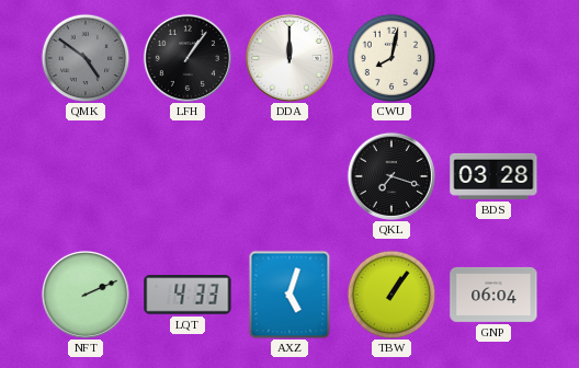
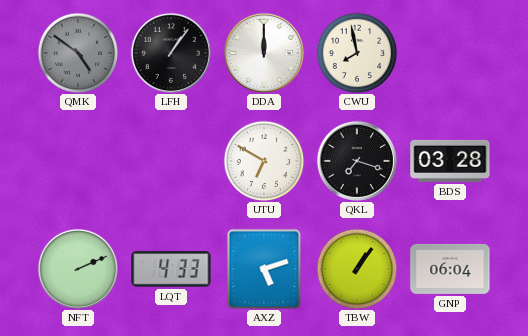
CWU: 8:02 -> 7:58
UTU: none -> 6:50
AXZ: 5:03 -> 5:12
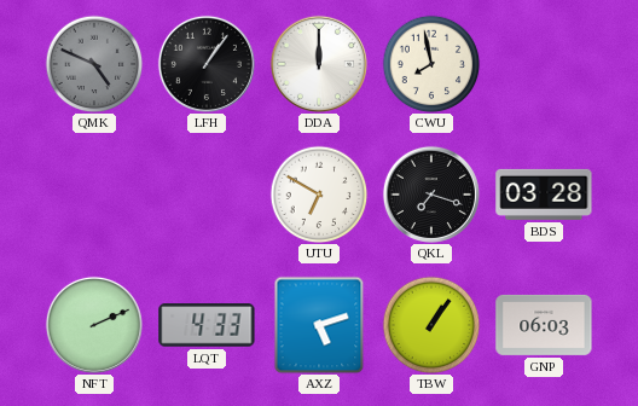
QMK: 4:51 -> 4:49
GNP: 06:04 -> 06:03
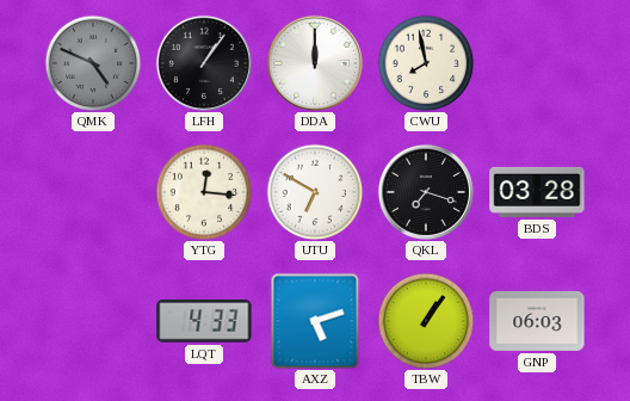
YTG: none -> 12:16
NFT: 2:11 -> none
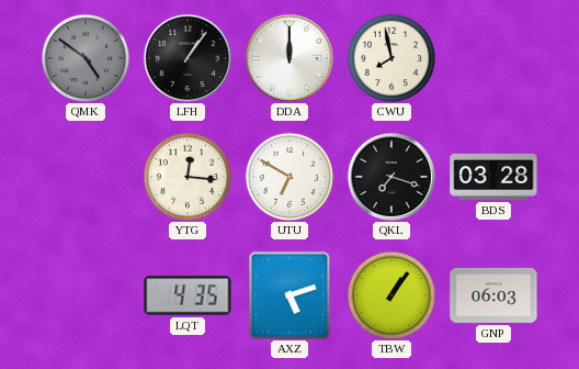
QMK: 4:49 -> 4:51
LQT: 4:33 -> 4:35
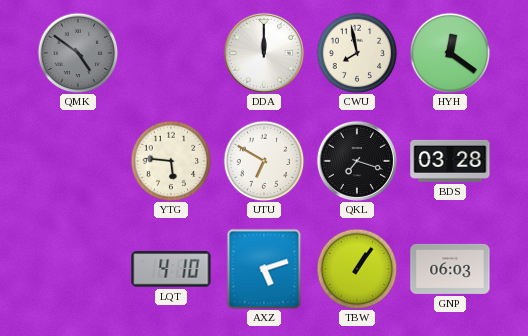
LFH: 1:06 -> none
HYH: none -> 12:21
YTG: 12:16 -> 5:46
LQT: 4:35 -> 4:10
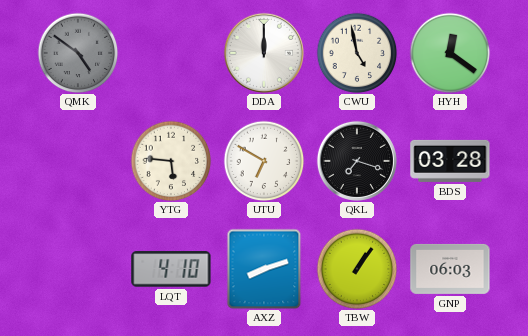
CWU: 7:58 -> 4:58
AXZ: 5:12 -> 8:12
